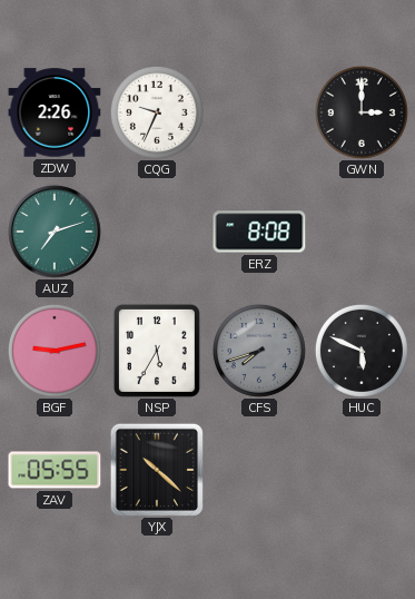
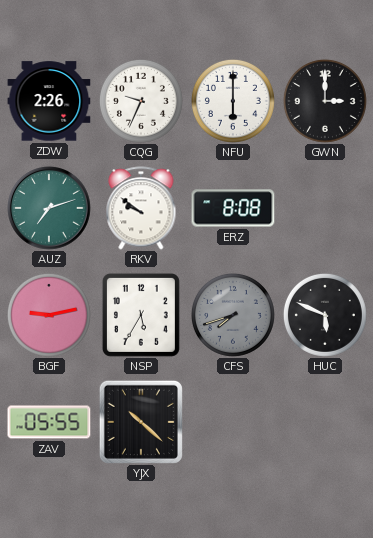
NFU: none -> 6:00
RKV: none -> 9:51
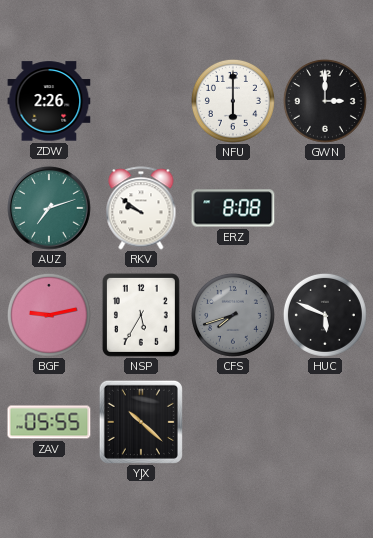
CQG: 9:34 -> none
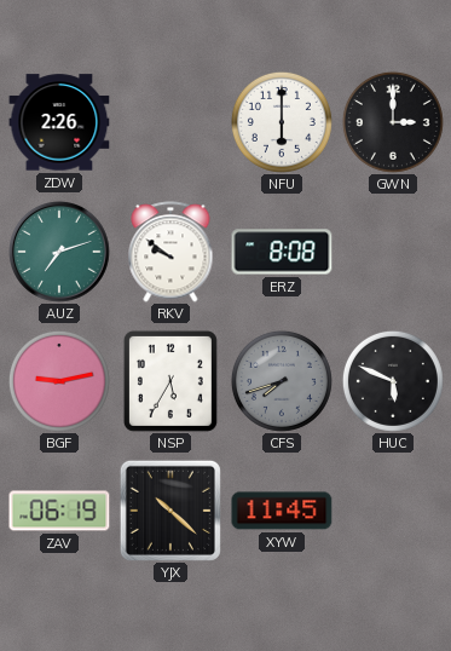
ZAV: 05:55 -> 06:19
XYW: none -> 11:45
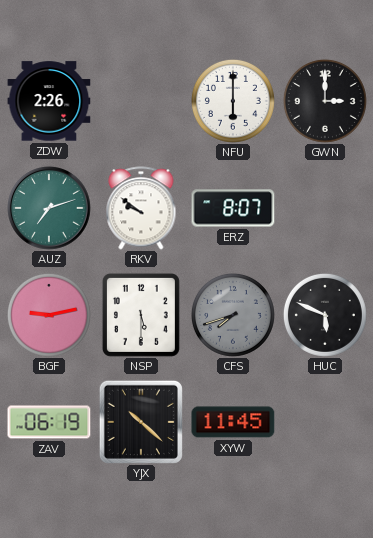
ERZ: 8:08 -> 8:07
NSP: 5:35 -> 5:30
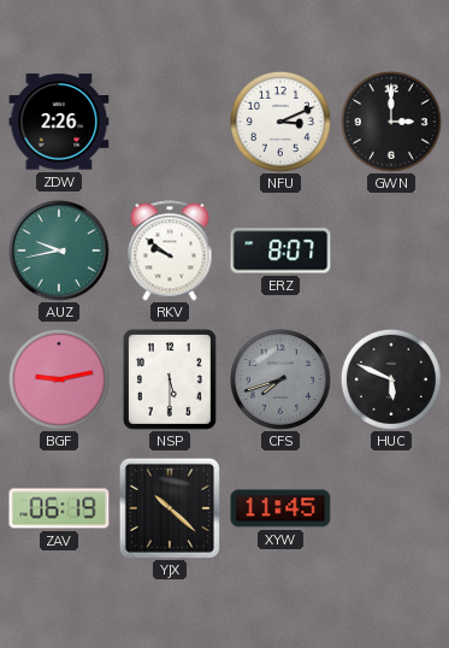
NFU: 6:00 -> 3:11
AUZ: 7:12 -> 9:43
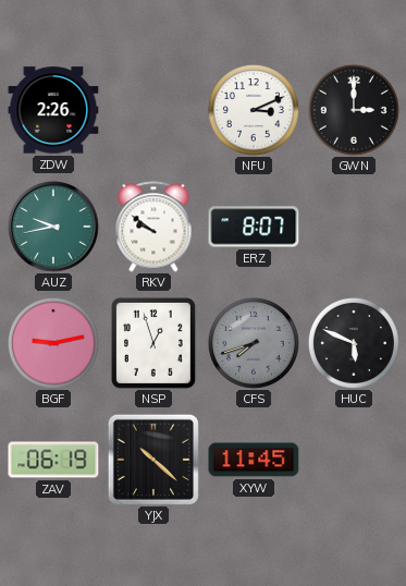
NSP: 5:30 -> 12:57
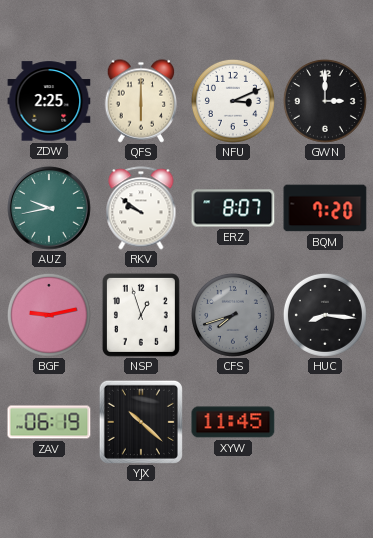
ZDW: 2:26 -> 2:25
QFS: none -> 6:00
BQM: none -> 7:20
HUC: 5:49 -> 8:16
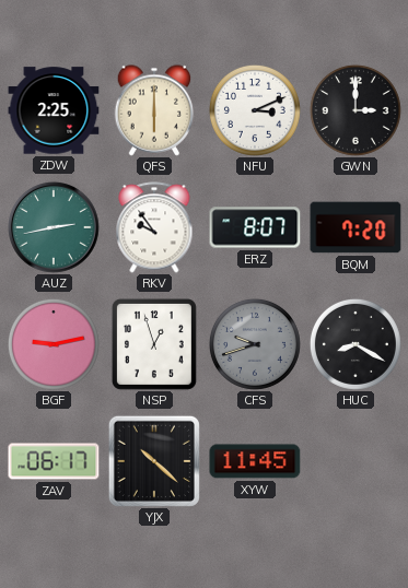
AUZ: 9:43 -> 2:43
RKV: 9:51 -> 9:54
CFS: 7:42 -> 9:42
HUC: 8:16 -> 8:20
ZAV: 06:19 -> 06:17
